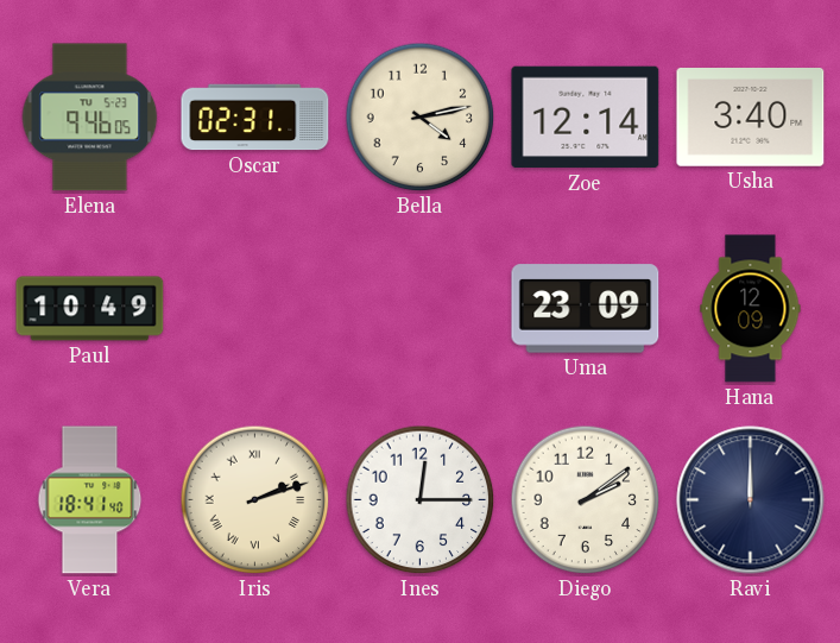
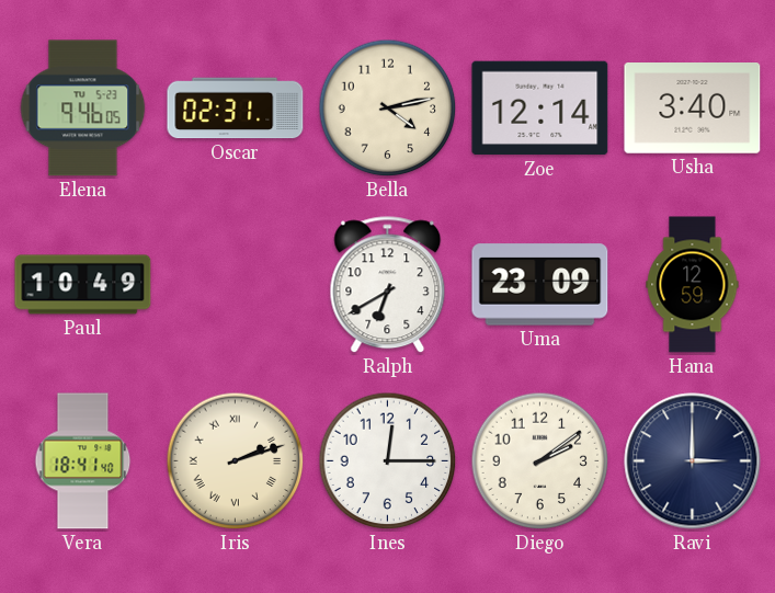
Ralph: none -> 6:40
Hana: 12:09 -> 12:59
Ravi: 12:00 -> 3:00
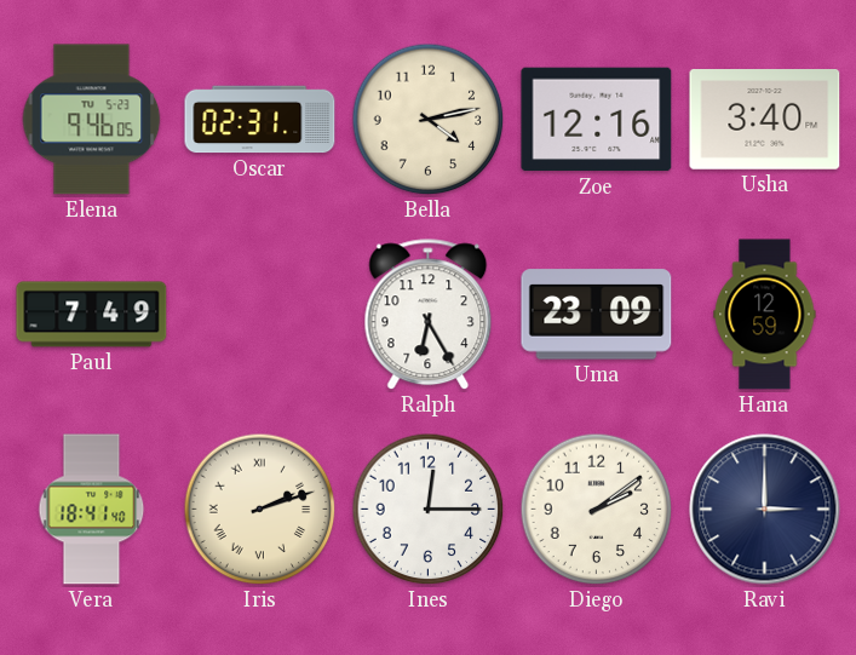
Zoe: 12:14 -> 12:16
Paul: 10:49 -> 7:49
Ralph: 6:40 -> 6:25
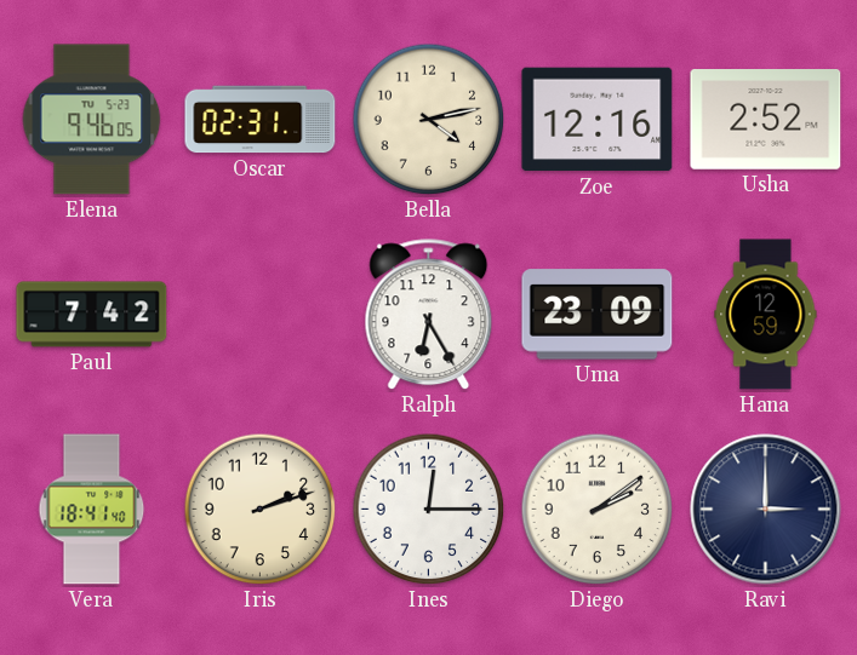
Usha: 3:40 -> 2:52
Paul: 7:49 -> 7:42
Iris numerals: Roman -> Arabic
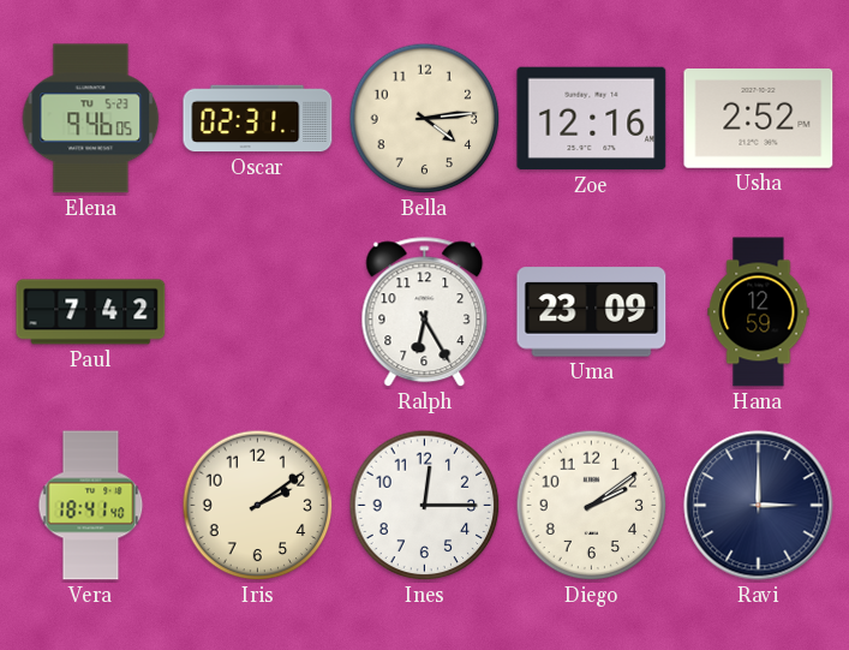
Bella: 4:13 -> 4:14
Iris: 2:12 -> 2:09
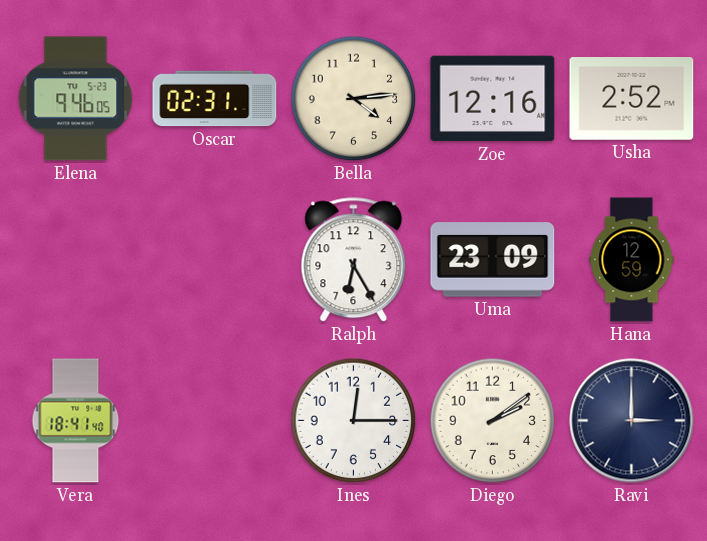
Paul: 7:42 -> none
Iris: 2:09 -> none
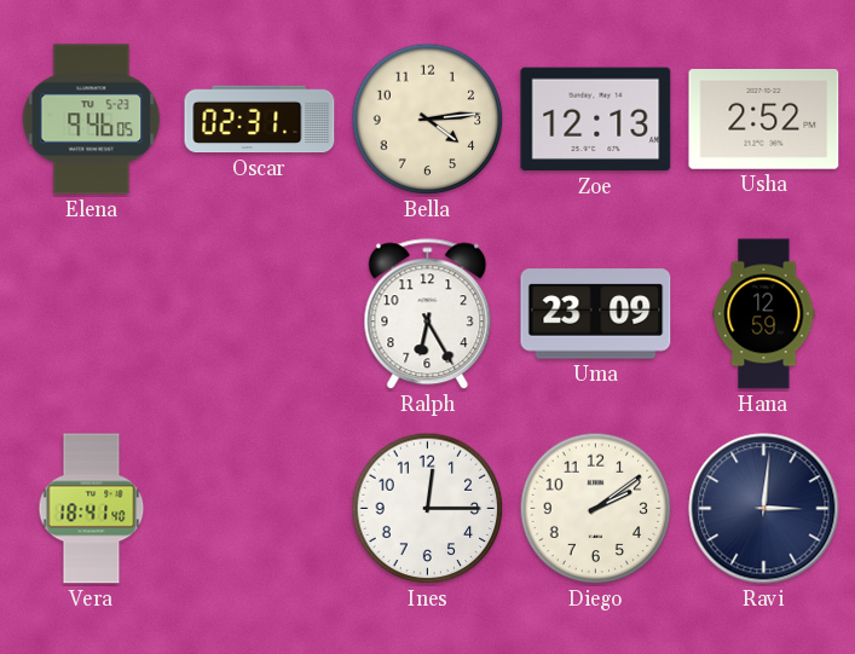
Zoe: 12:16 -> 12:13
Ravi: 3:00 -> 3:01
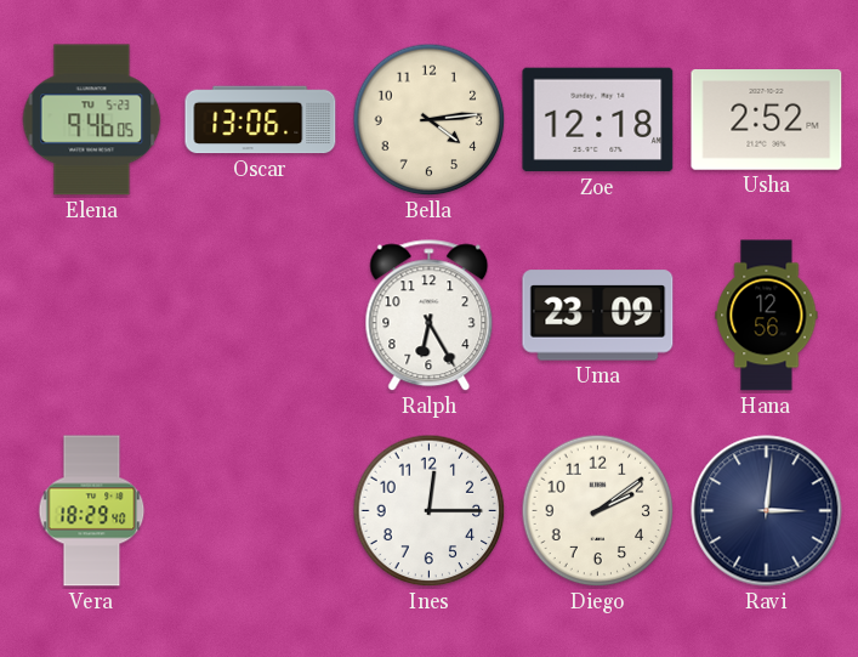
Oscar: 02:31 -> 13:06
Zoe: 12:13 -> 12:18
Hana: 12:59 -> 12:56
Vera: 18:41 -> 18:29
